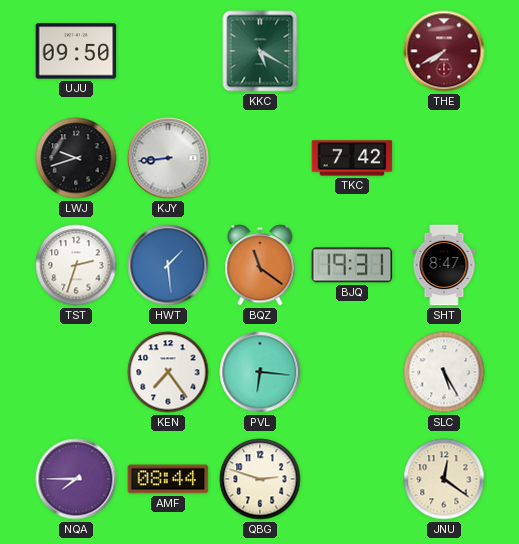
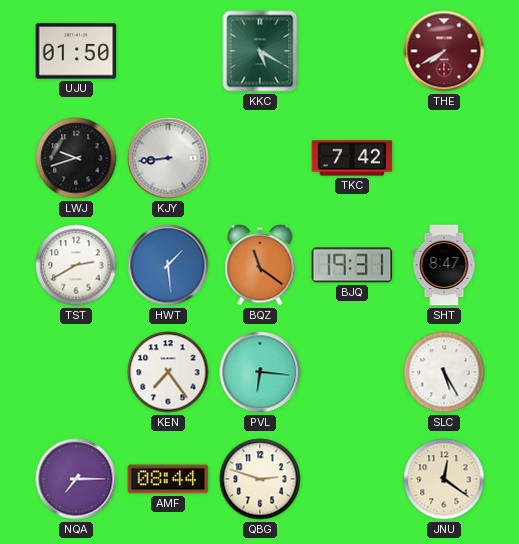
UJU: 09:50 -> 01:50
TST: 2:33 -> 2:40
NQA: 7:45 -> 7:15
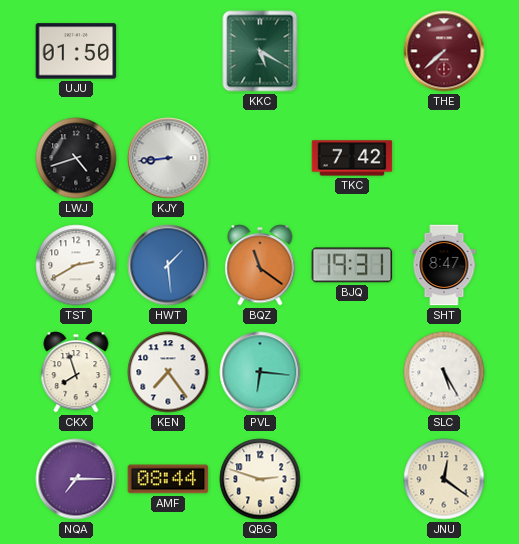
THE: 7:40 -> 7:38
LWJ: 9:42 -> 4:42
CKX: none -> 7:57
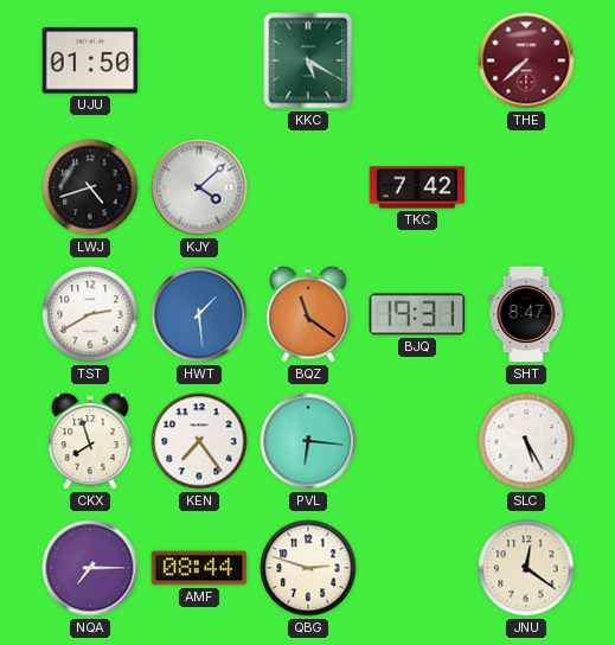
KJY: 8:44 -> 4:08
